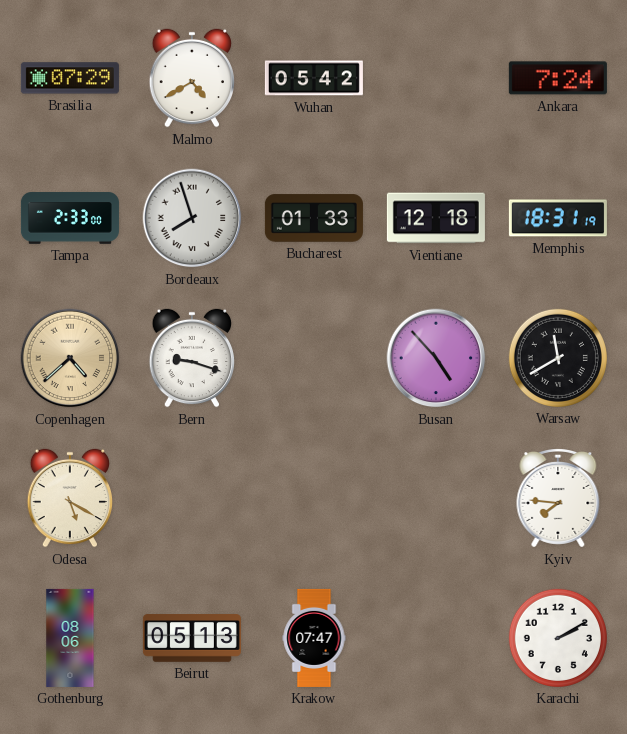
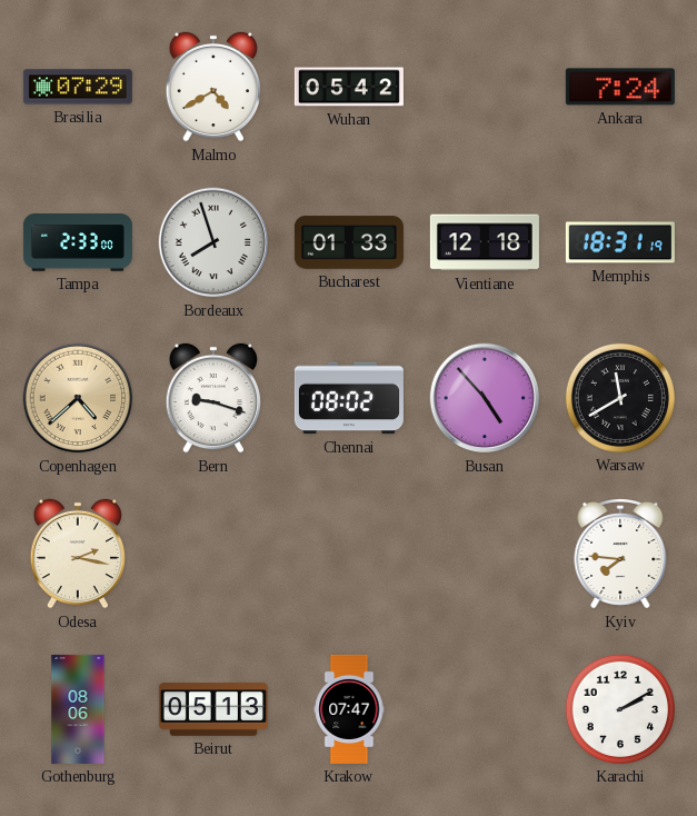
Chennai: none -> 08:02
Odesa: 5:20 -> 2:17
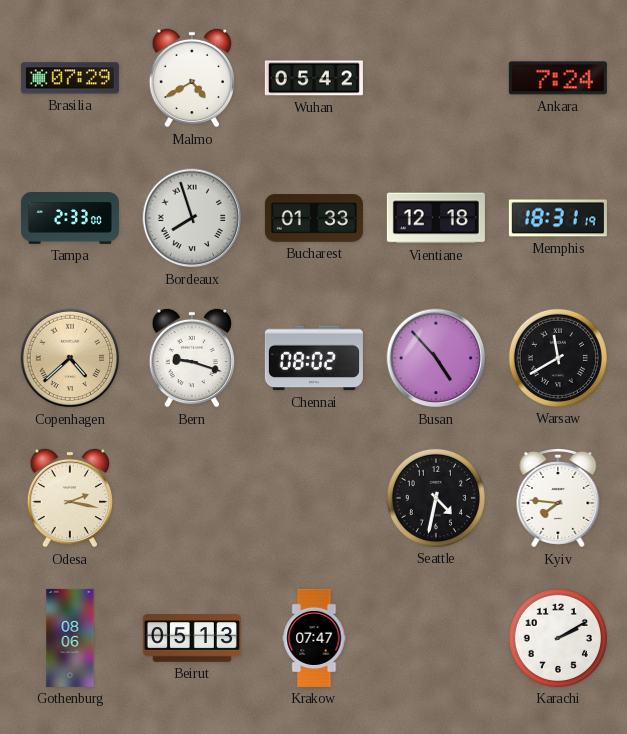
Seattle: none -> 4:32
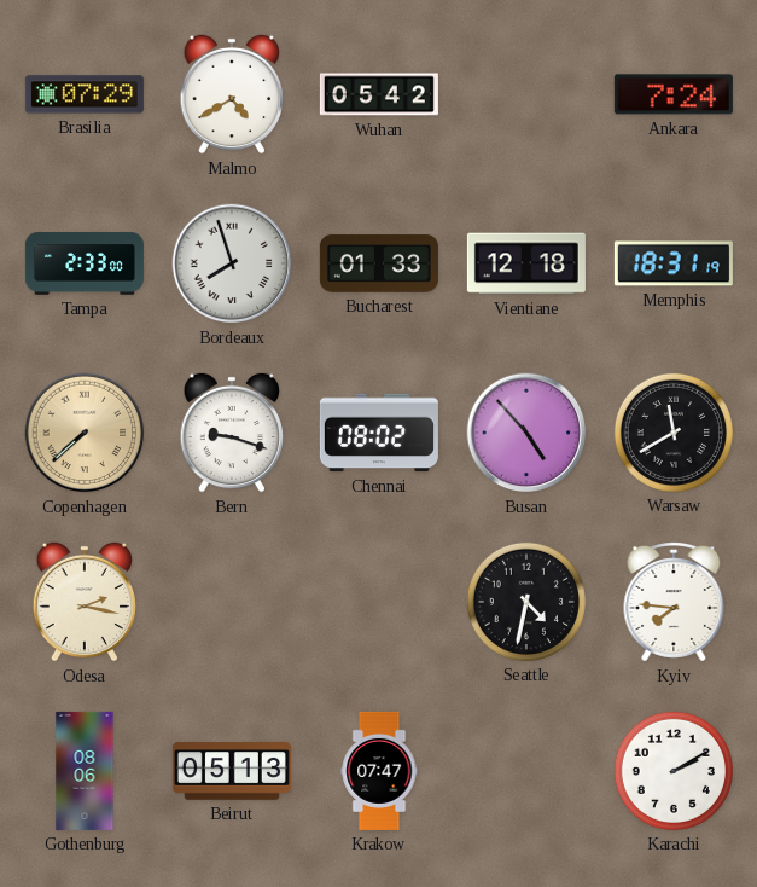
Copenhagen: 4:38 -> 7:38
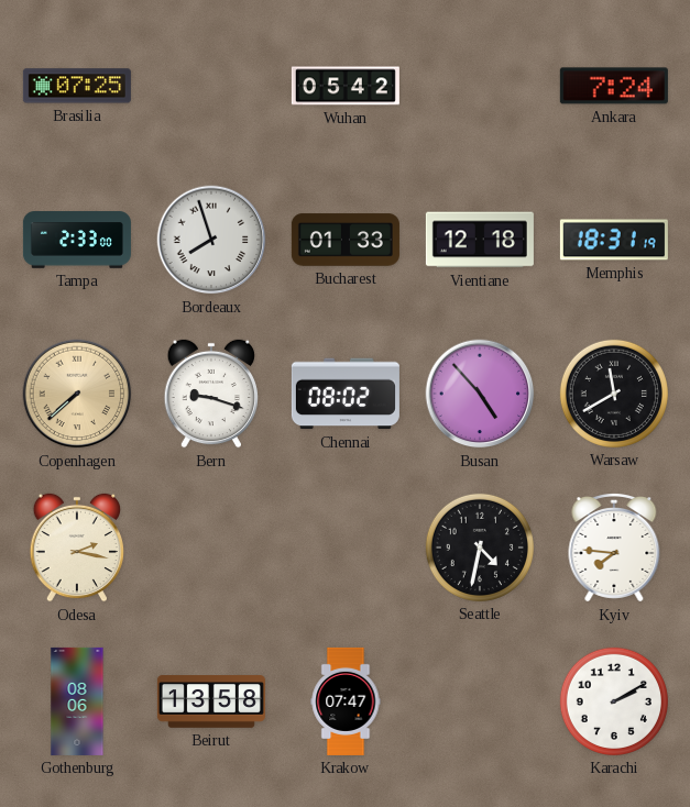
Brasilia: 07:29 -> 07:25
Malmo: 4:40 -> none
Beirut: 05:13 -> 13:58
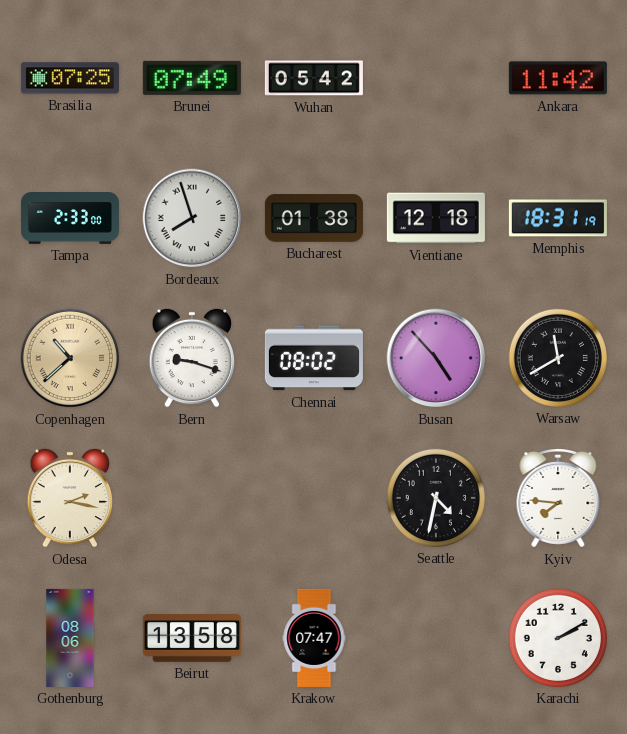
Brunei: none -> 07:49
Ankara: 7:24 -> 11:42
Bucharest: 01:33 -> 01:38
Copenhagen: 7:38 -> 10:38
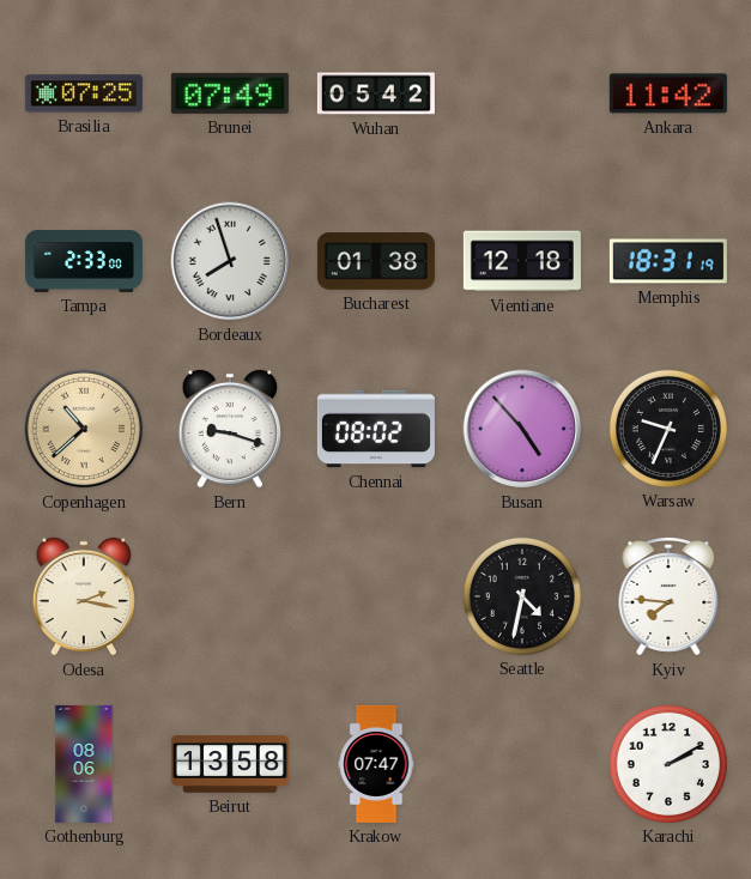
Warsaw: 11:40 -> 9:34
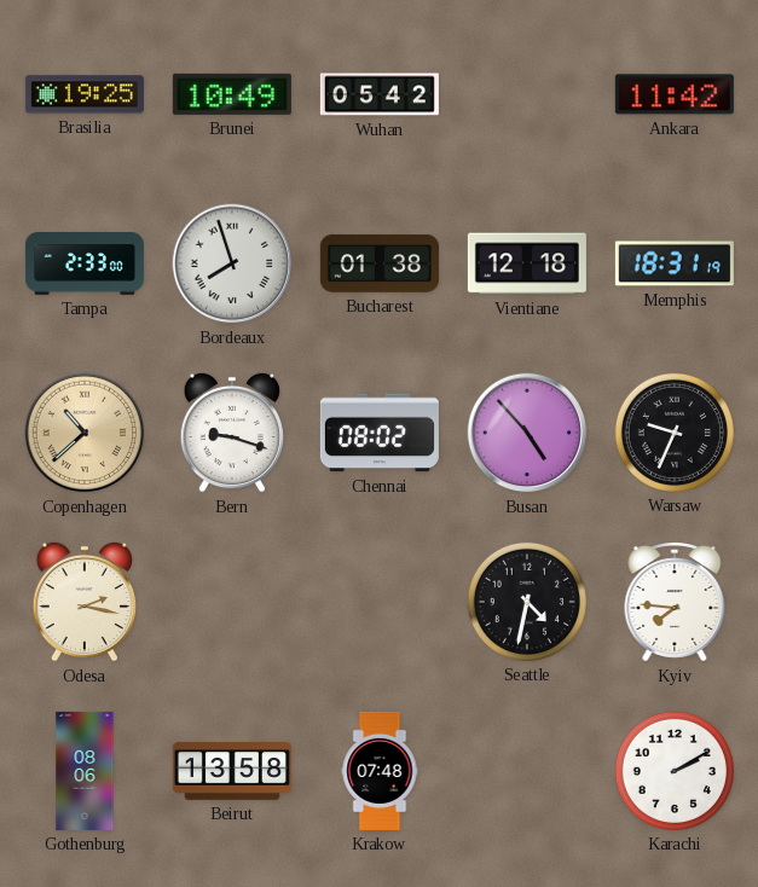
Brasilia: 07:25 -> 19:25
Brunei: 07:49 -> 10:49
Krakow: 07:47 -> 07:48
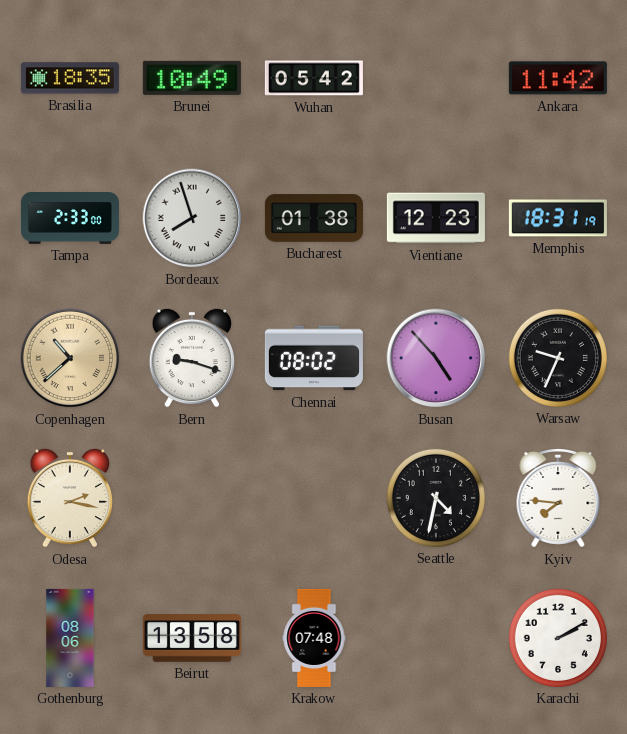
Brasilia: 19:25 -> 18:35
Vientiane: 12:18 -> 12:23
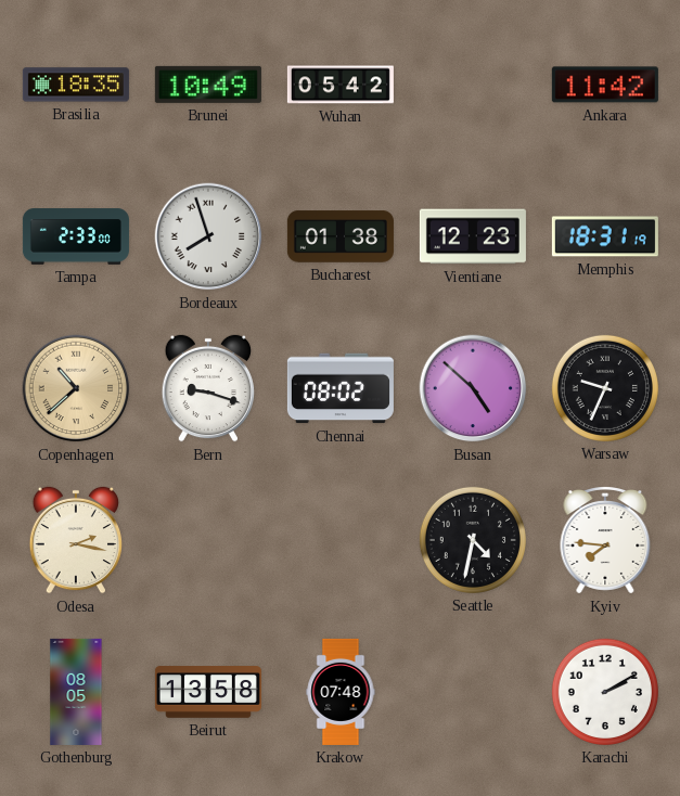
Busan: 4:53 -> 4:52
Gothenburg: 08:06 -> 08:05
